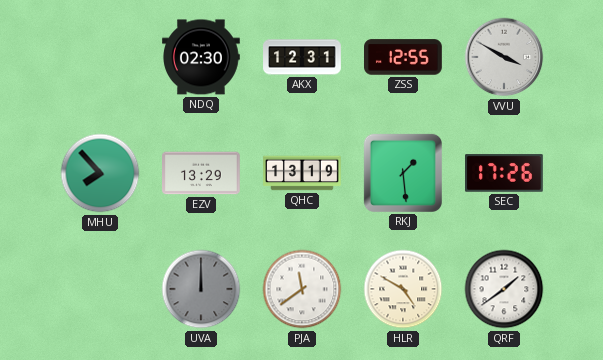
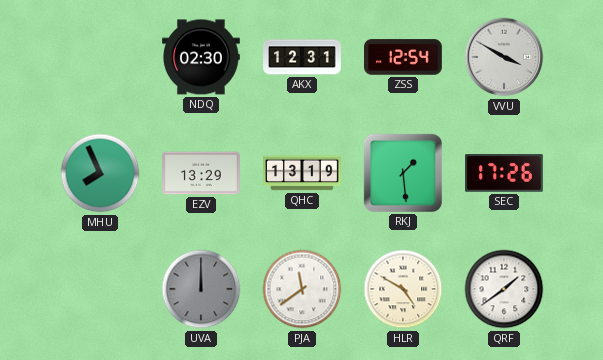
ZSS: 12:55 -> 12:54
MHU: 7:53 -> 7:56
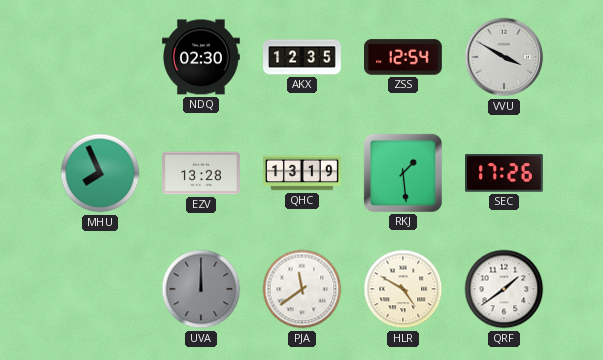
AKX: 12:31 -> 12:35
EZV: 13:29 -> 13:28
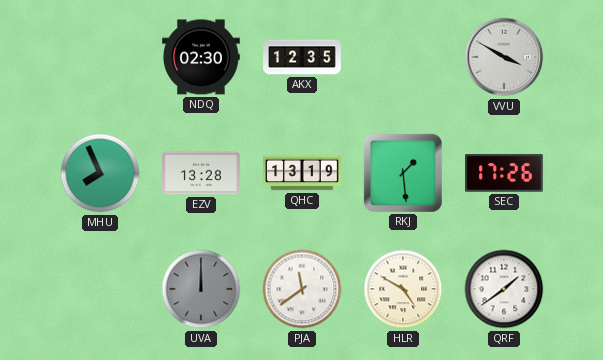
ZSS: 12:54 -> none
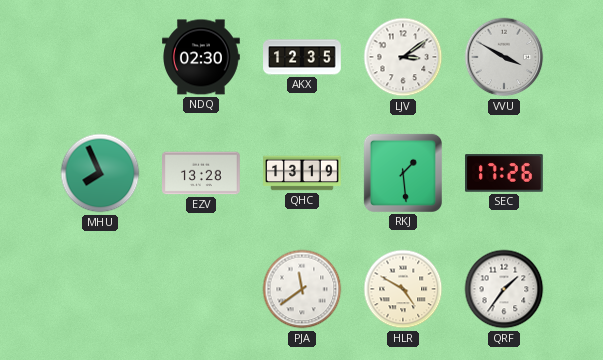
LJV: none -> 3:09
UVA: 12:00 -> none
QRF: 1:39 -> 1:36
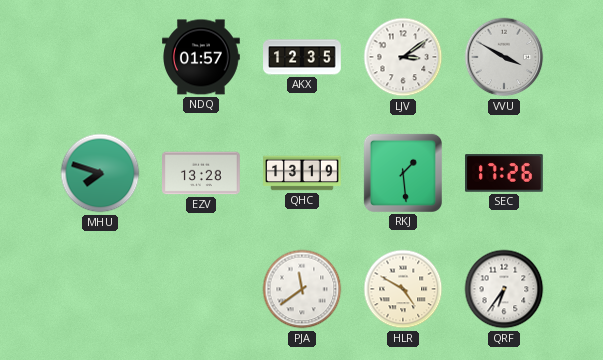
NDQ: 02:30 -> 01:57
MHU: 7:56 -> 7:48
QRF: 1:36 -> 6:36
